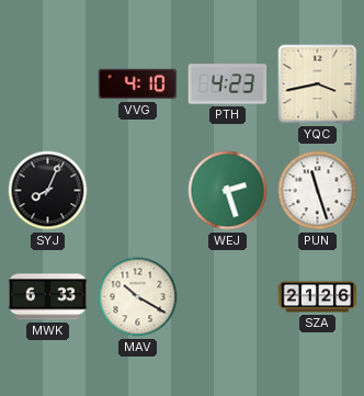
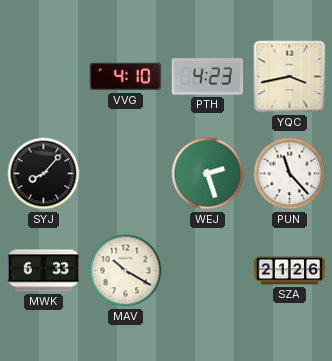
SYJ: 8:04 -> 8:07
PUN: 11:27 -> 11:23
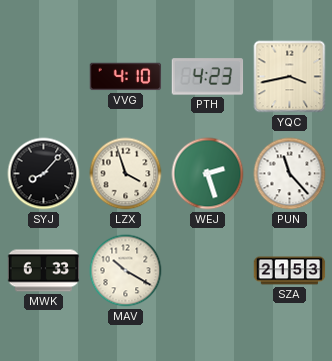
LZX: none -> 3:57
SZA: 21:26 -> 21:53
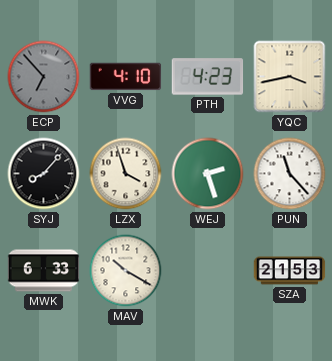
ECP: none -> 6:53
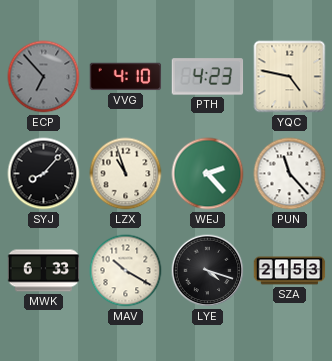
YQC: 3:43 -> 4:47
LZX: 3:57 -> 10:57
WEJ: 2:27 -> 2:23
LYE: none -> 4:18
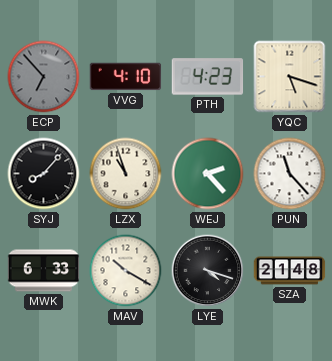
YQC: 4:47 -> 5:18
SZA: 21:53 -> 21:48
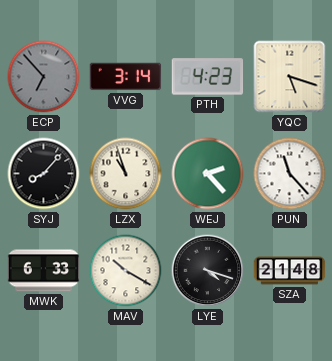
VVG: 4:10 -> 3:14
